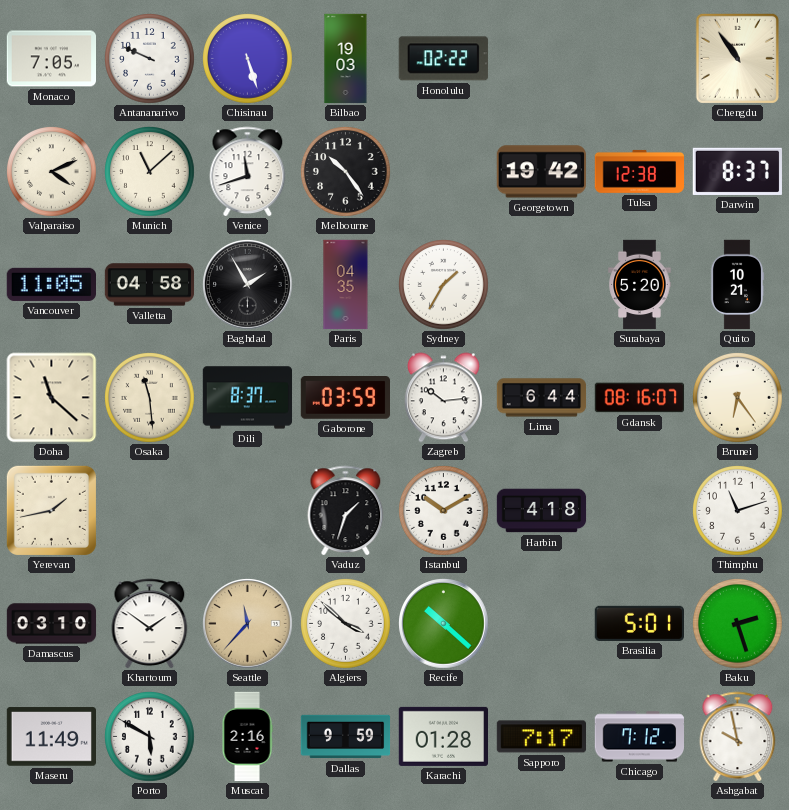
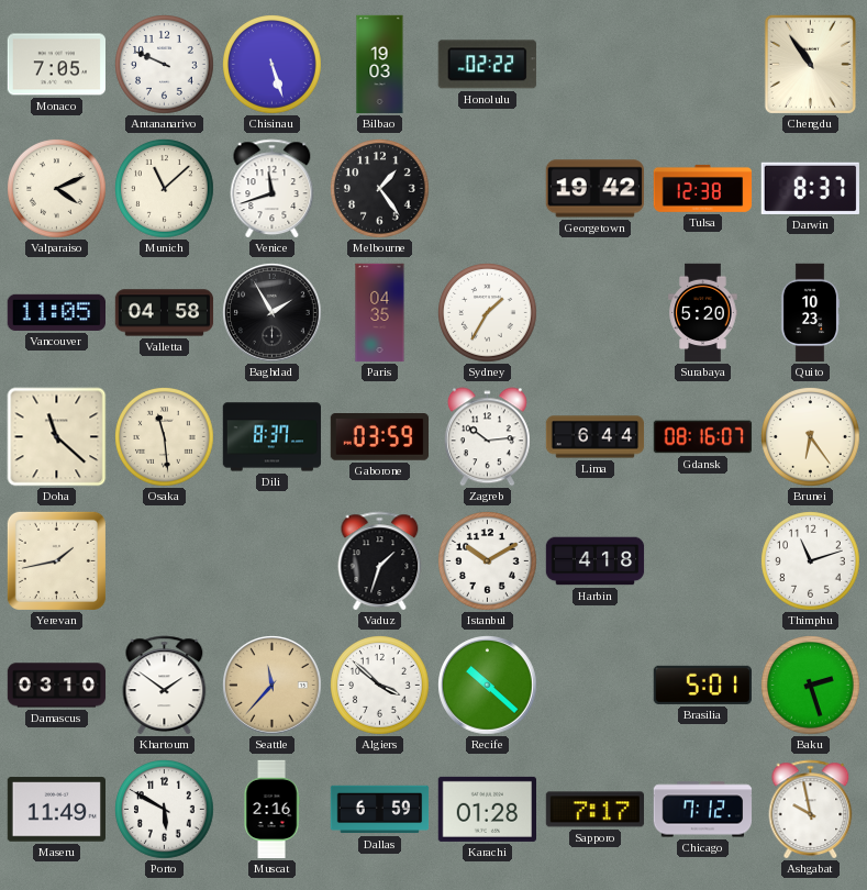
Melbourne: 10:24 -> 1:24
Quito: 10:21 -> 10:23
Dallas: 9:59 -> 6:59
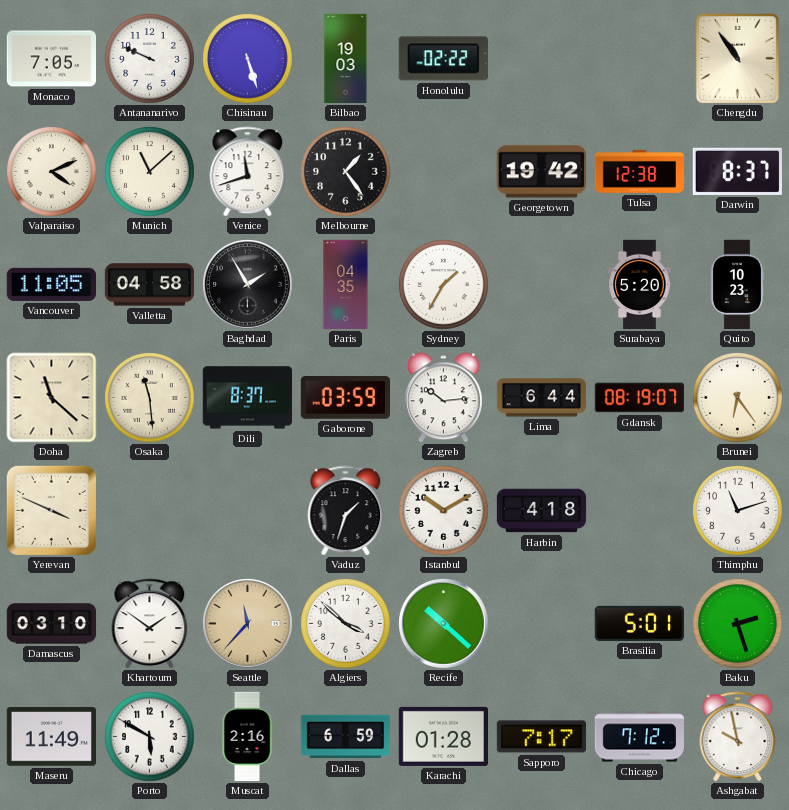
Gdansk: 08:16 -> 08:19
Yerevan: 1:43 -> 3:49
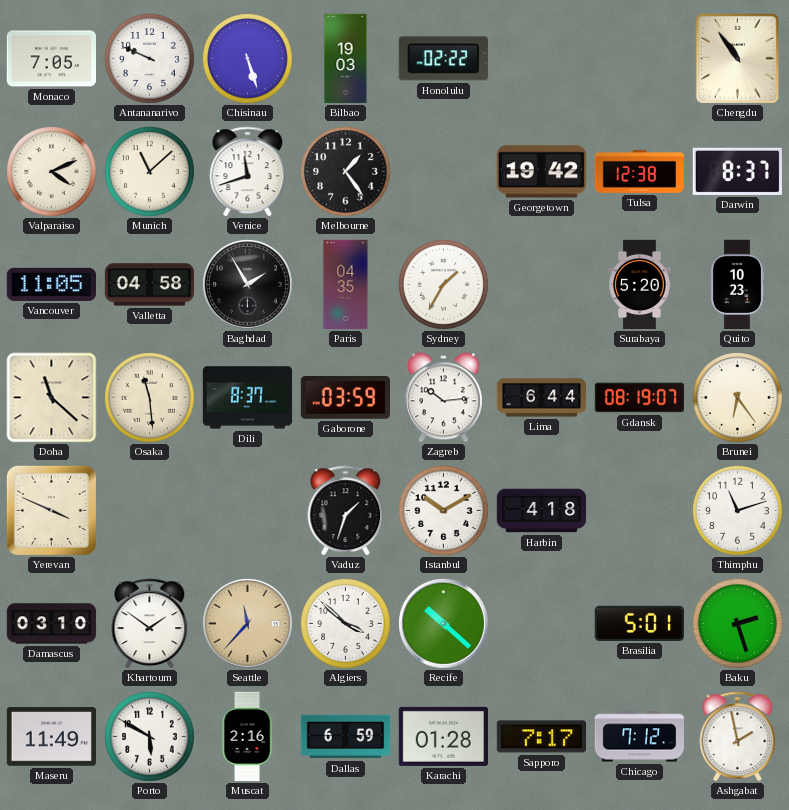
Ashgabat: 9:58 -> 1:58
